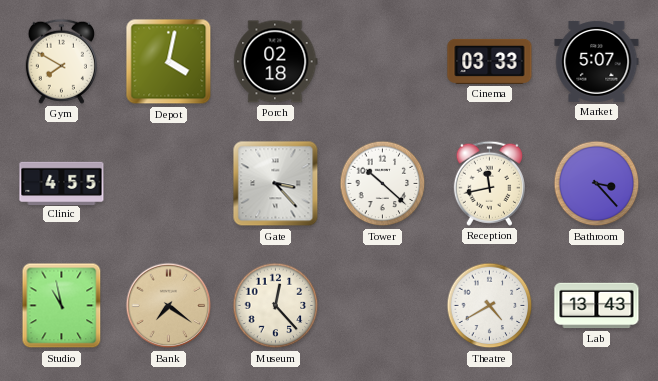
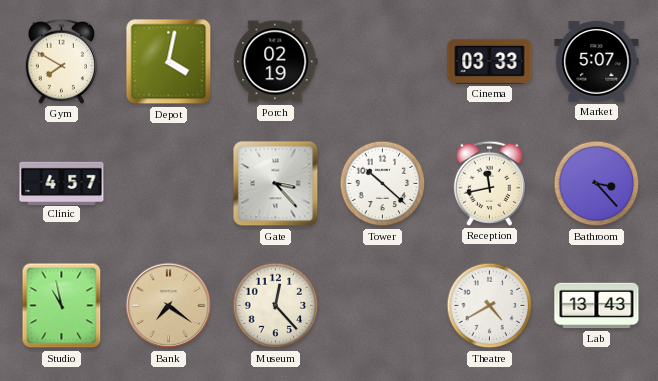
Porch: 02:18 -> 02:19
Clinic: 4:55 -> 4:57
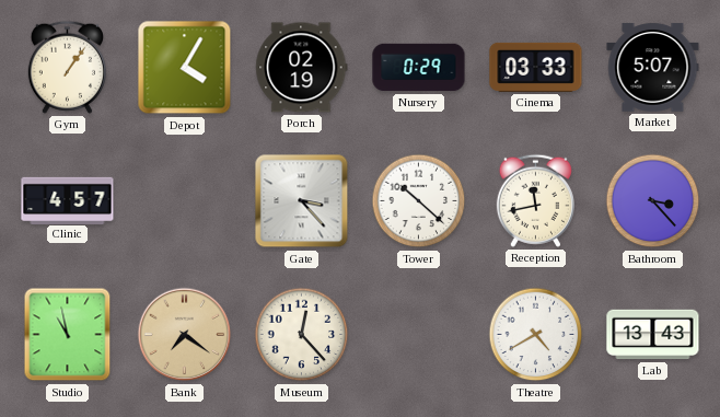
Gym: 7:50 -> 1:06
Depot: 4:02 -> 4:05
Nursery: none -> 0:29
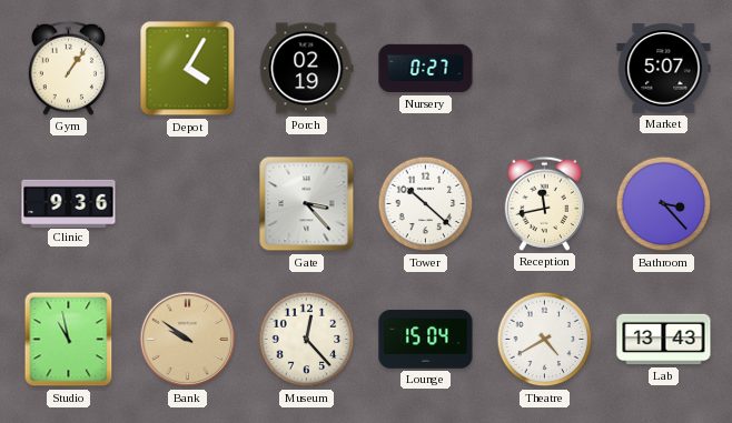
Nursery: 0:29 -> 0:27
Cinema: 03:33 -> none
Clinic: 4:57 -> 9:36
Bank: 7:21 -> 9:51
Lounge: none -> 15:04
